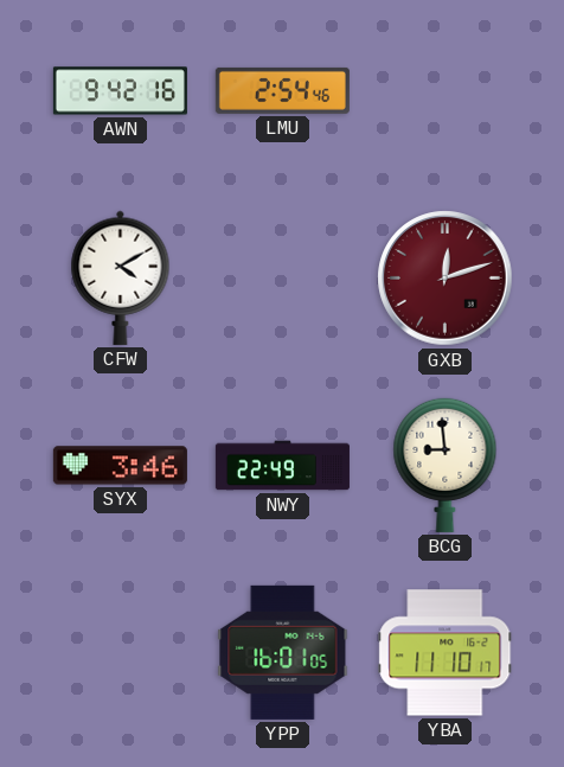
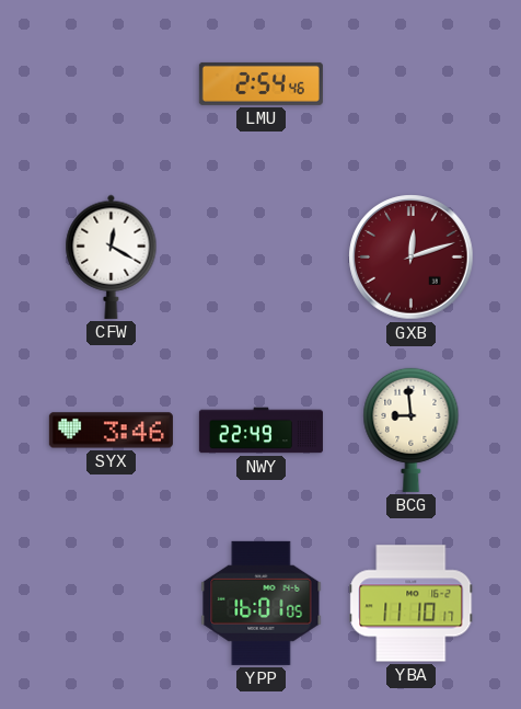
AWN: 9:42 -> none
CFW: 4:10 -> 12:20
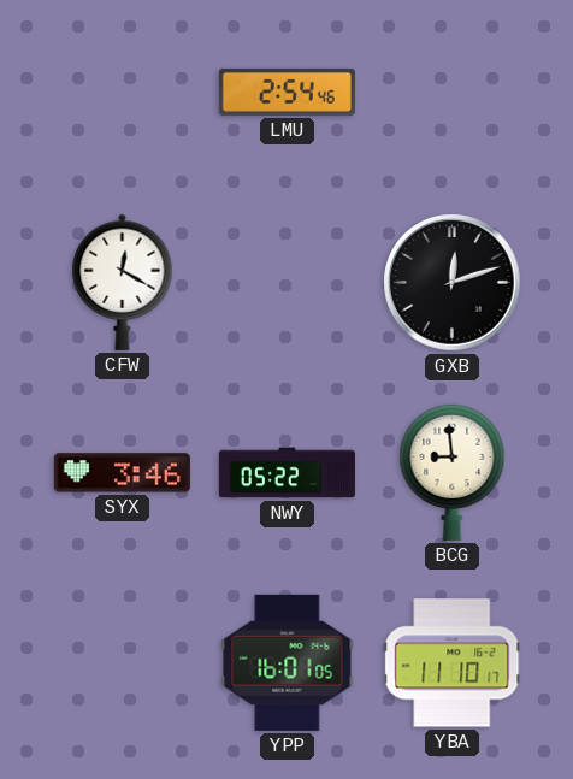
GXB dial: burgundy -> black
NWY: 22:49 -> 05:22
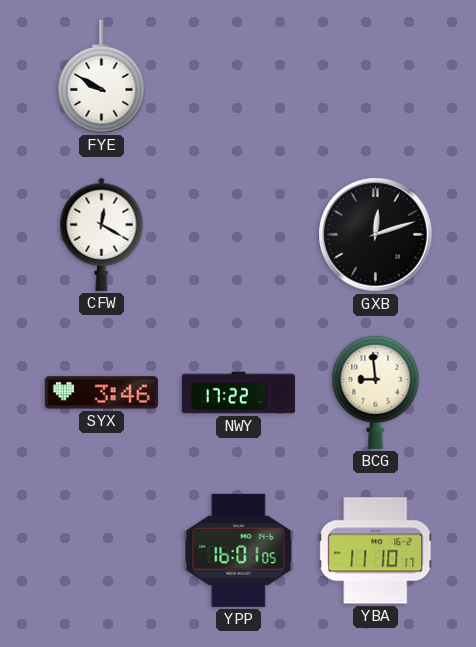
FYE: none -> 9:50
LMU: 2:54 -> none
NWY: 05:22 -> 17:22
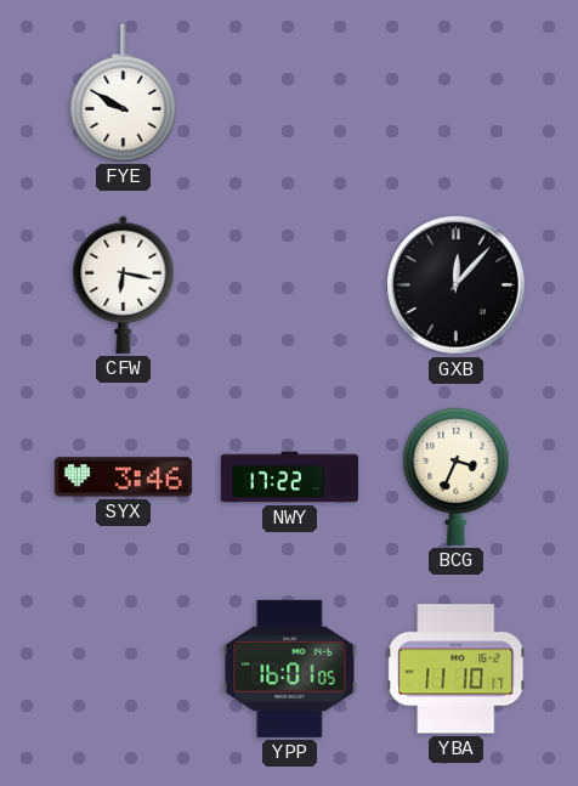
CFW: 12:20 -> 6:17
GXB: 12:12 -> 12:07
BCG: 8:59 -> 3:34
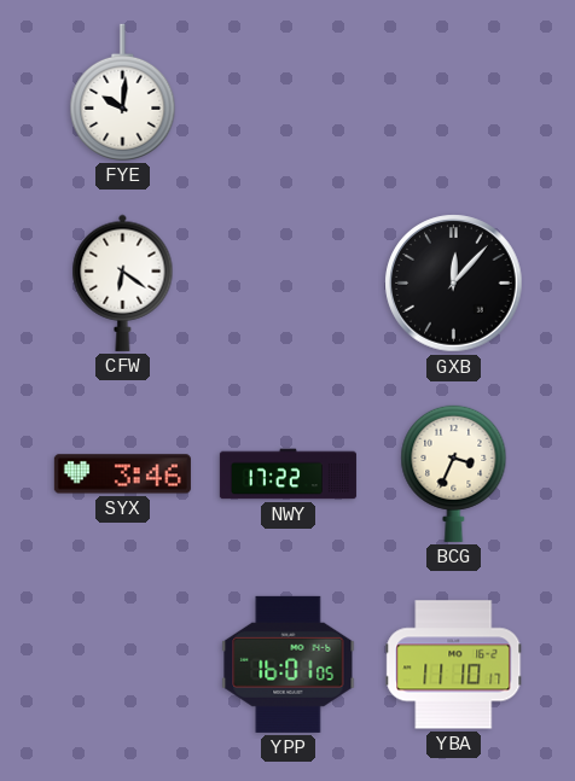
FYE: 9:50 -> 10:01
CFW: 6:17 -> 6:21
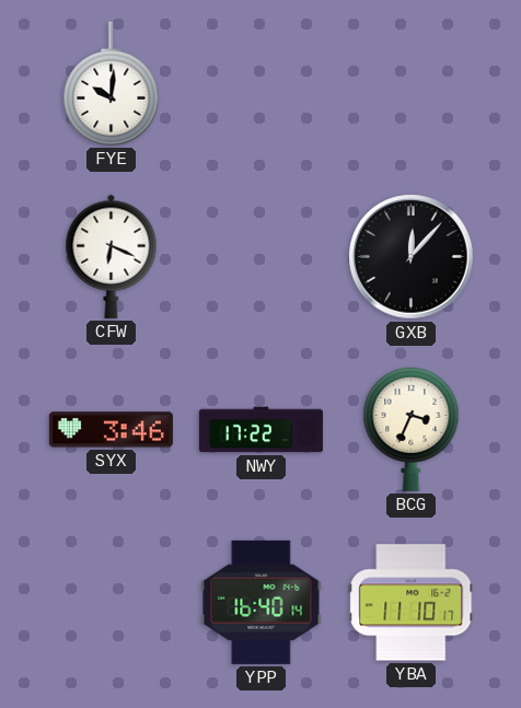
CFW: 6:21 -> 6:19
YPP: 16:01 -> 16:40
